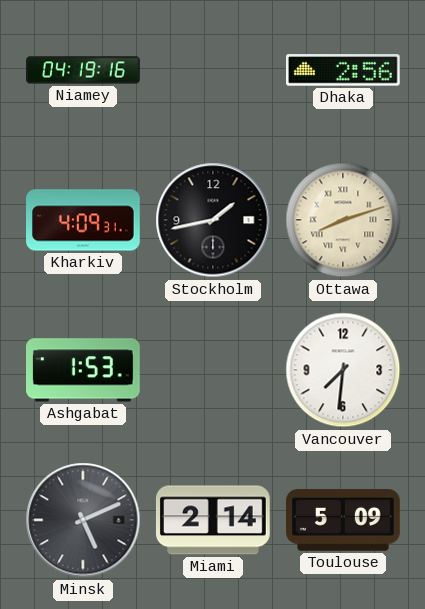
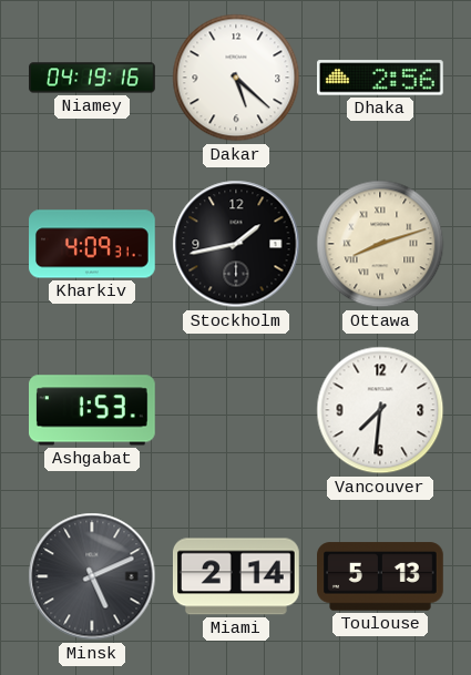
Dakar: none -> 5:22
Toulouse: 5:09 -> 5:13
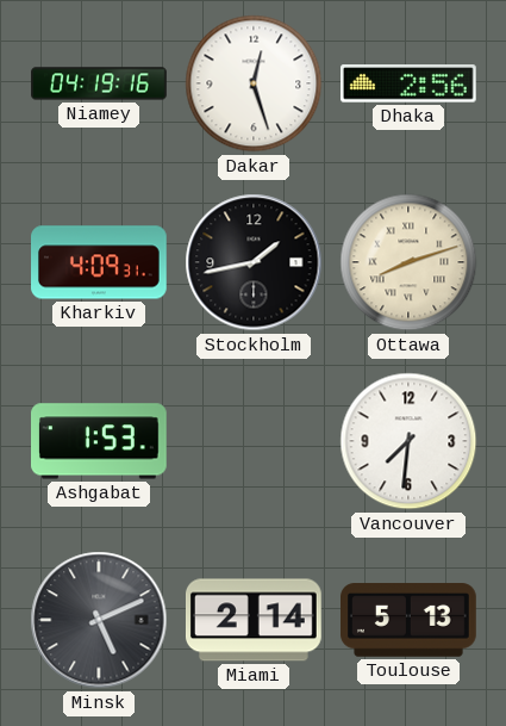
Dakar: 5:22 -> 12:27
